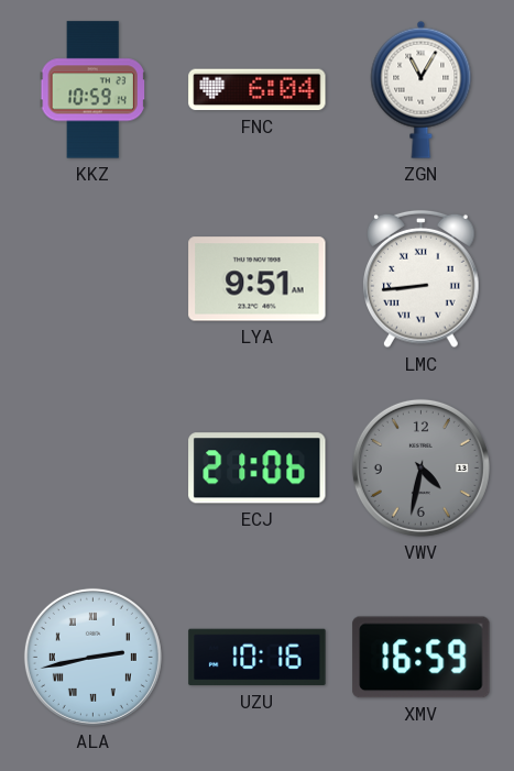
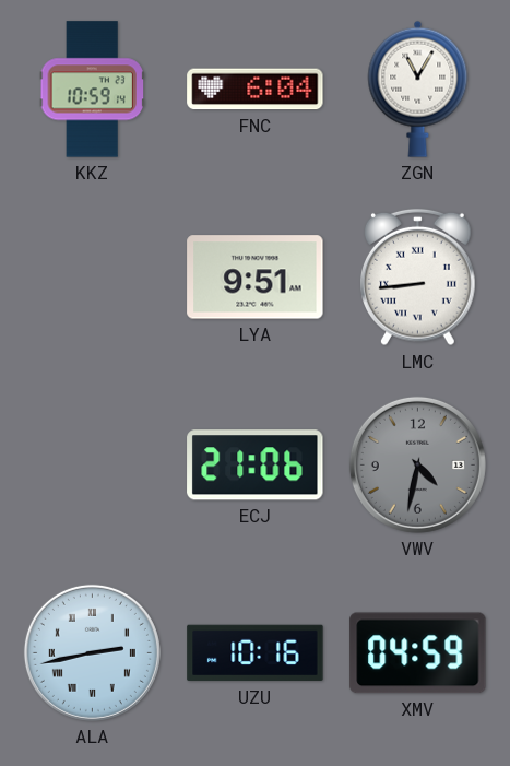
XMV: 16:59 -> 04:59
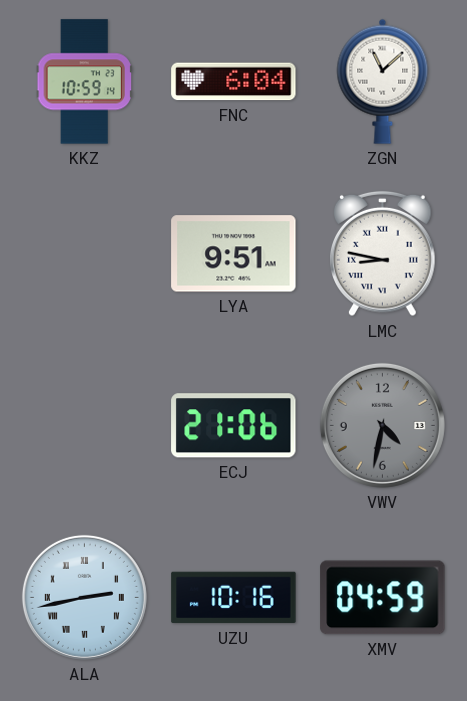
ZGN: 11:05 -> 11:08
LMC: 8:44 -> 8:47
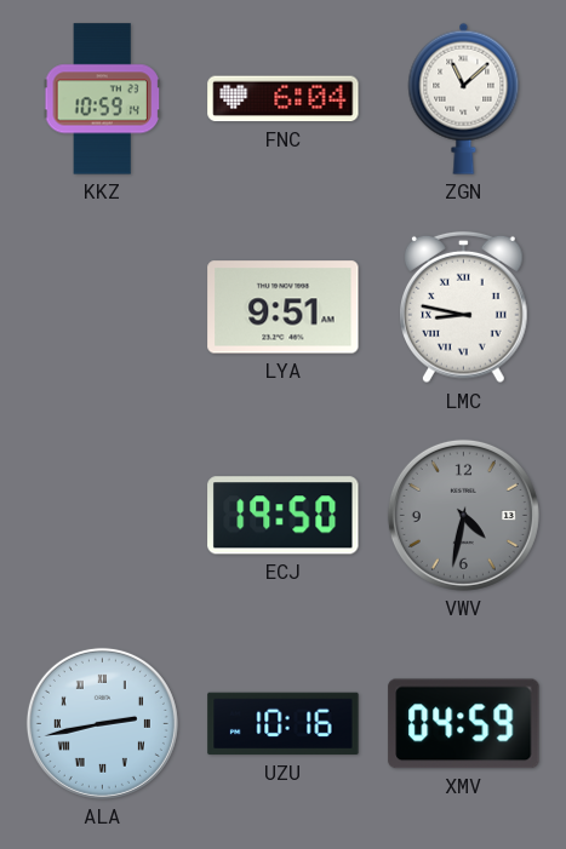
ECJ: 21:06 -> 19:50
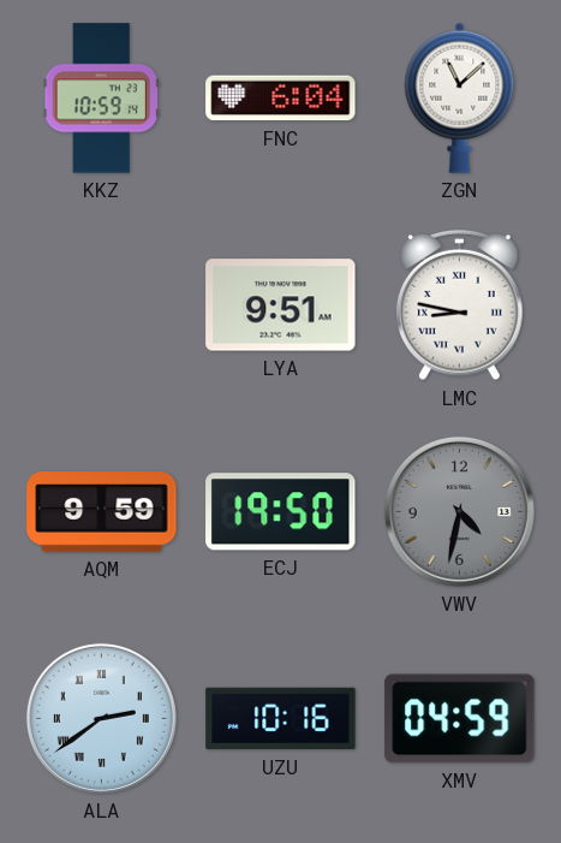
AQM: none -> 9:59
ALA: 2:43 -> 2:39
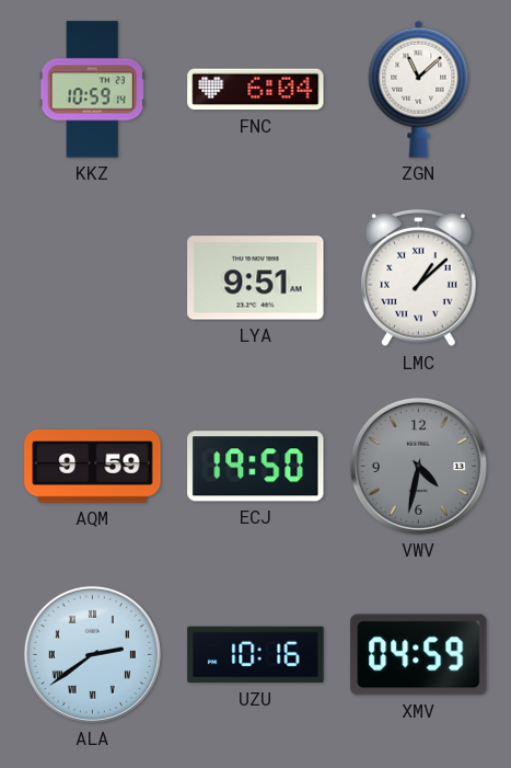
LMC: 8:47 -> 1:08
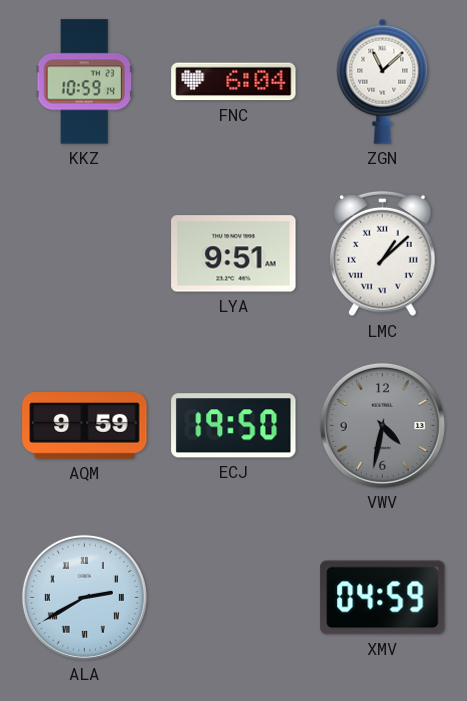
ALA: 2:39 -> 2:40
UZU: 10:16 -> none
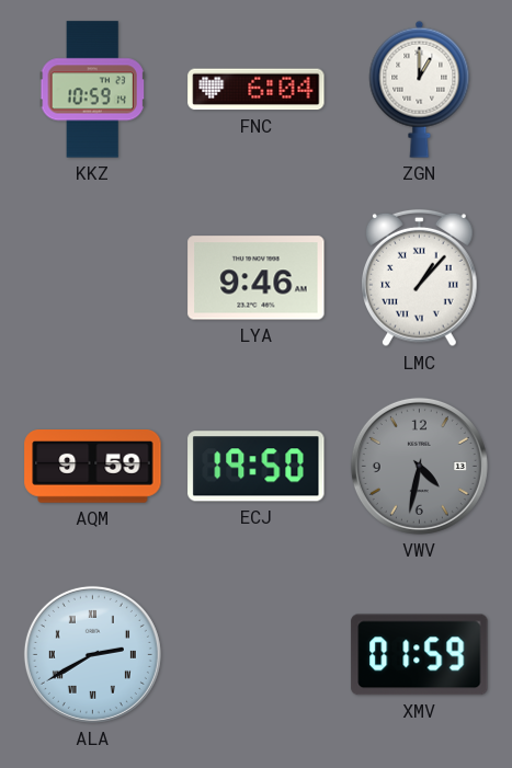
ZGN: 11:08 -> 1:00
LYA: 9:51 -> 9:46
LMC: 1:08 -> 1:07
XMV: 04:59 -> 01:59
